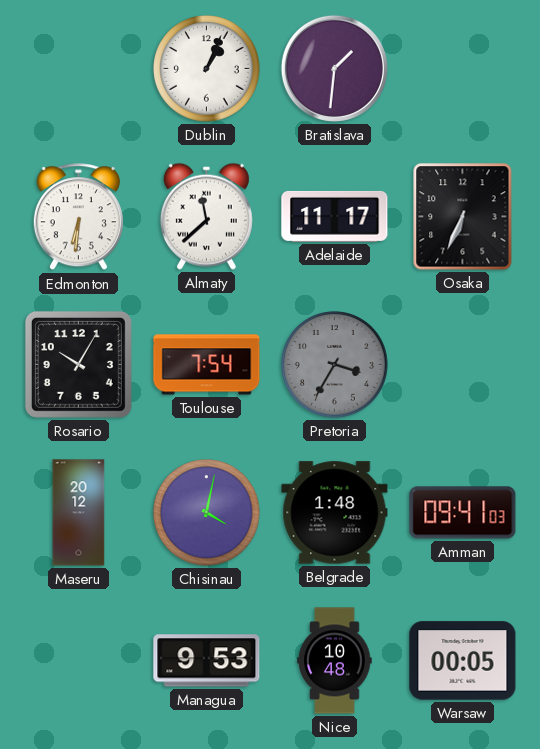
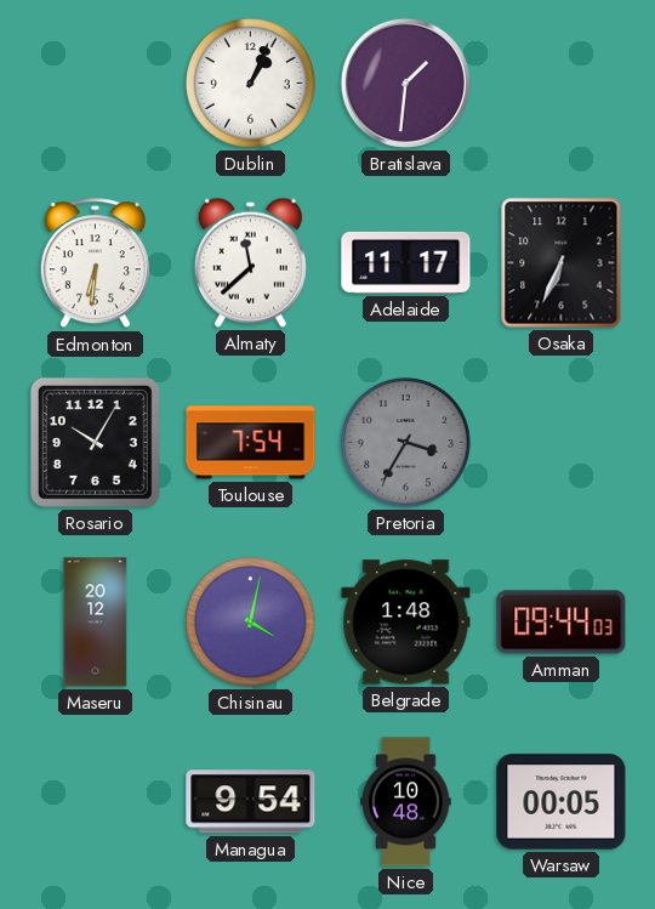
Amman: 09:41 -> 09:44
Managua: 9:53 -> 9:54
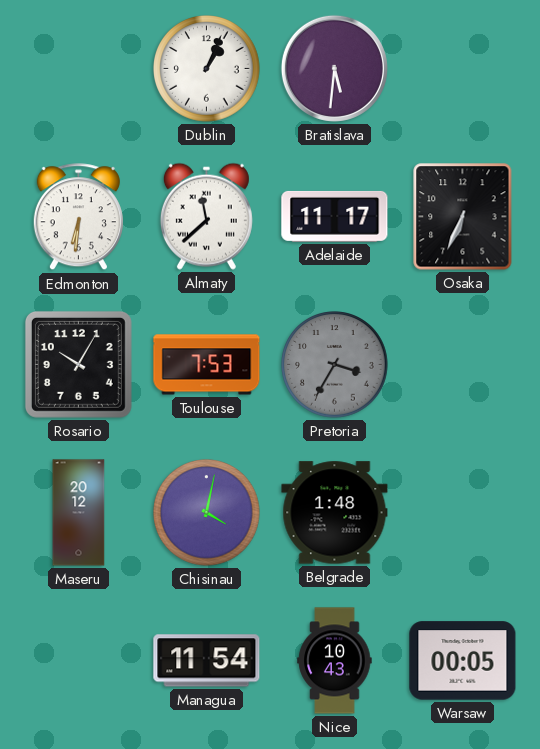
Bratislava: 1:31 -> 5:31
Toulouse: 7:54 -> 7:53
Amman: 09:44 -> none
Managua: 9:54 -> 11:54
Nice: 10:48 -> 10:43
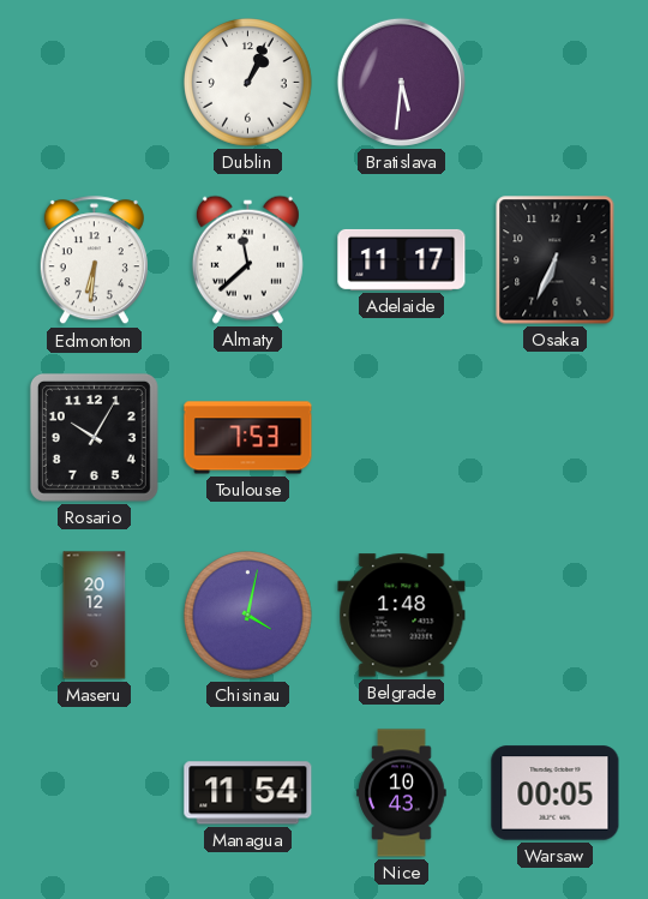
Pretoria: 3:35 -> none
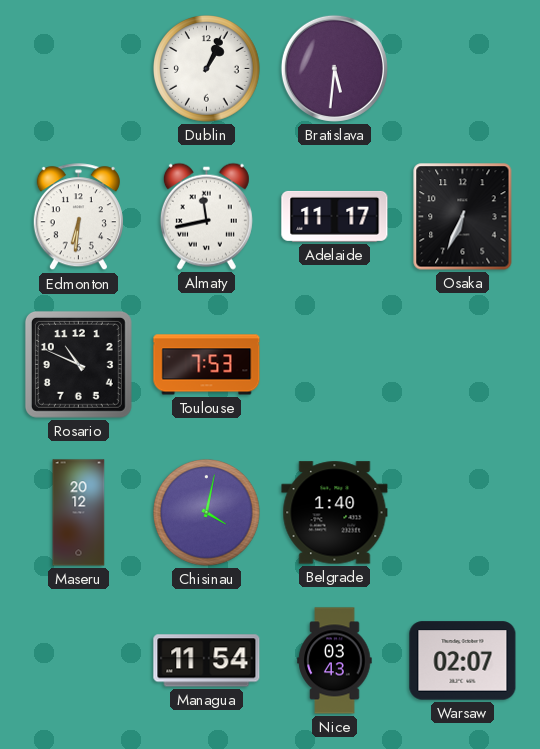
Almaty: 11:38 -> 11:43
Rosario: 10:05 -> 10:49
Belgrade: 1:48 -> 1:40
Nice: 10:43 -> 03:43
Warsaw: 00:05 -> 02:07
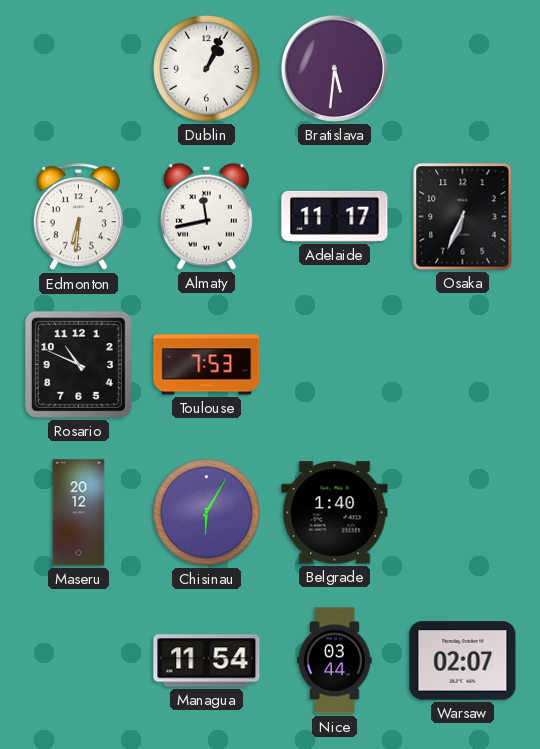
Chisinau: 4:02 -> 6:05
Nice: 03:43 -> 03:44
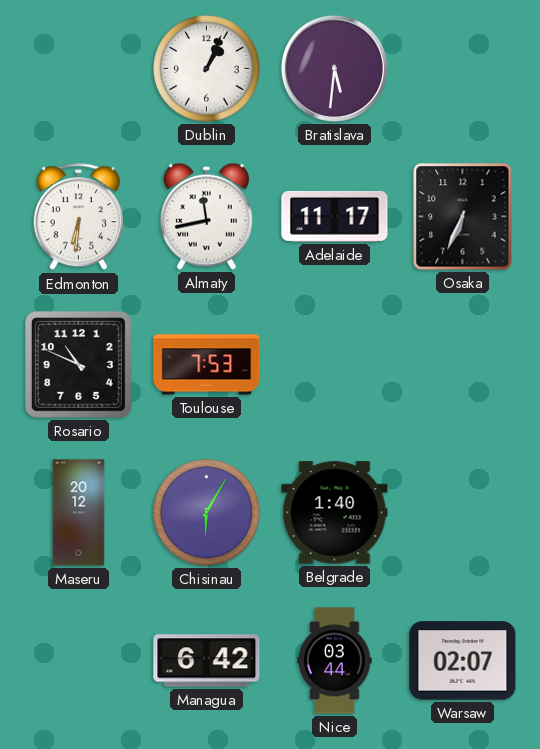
Managua: 11:54 -> 6:42
